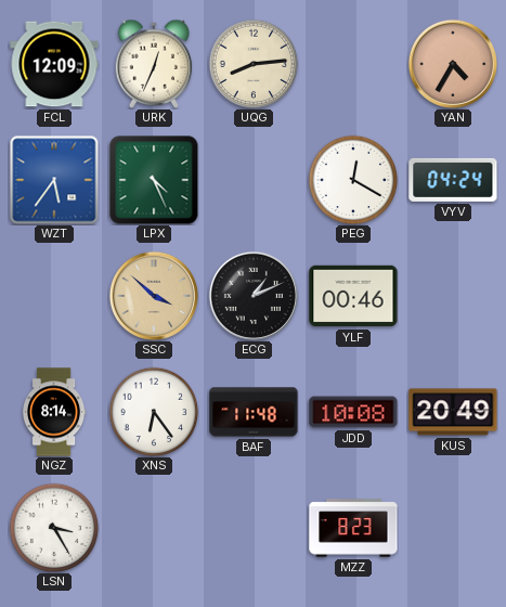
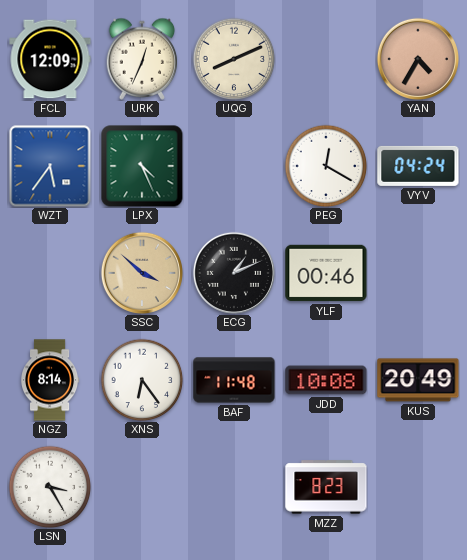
UQG: 8:14 -> 8:11
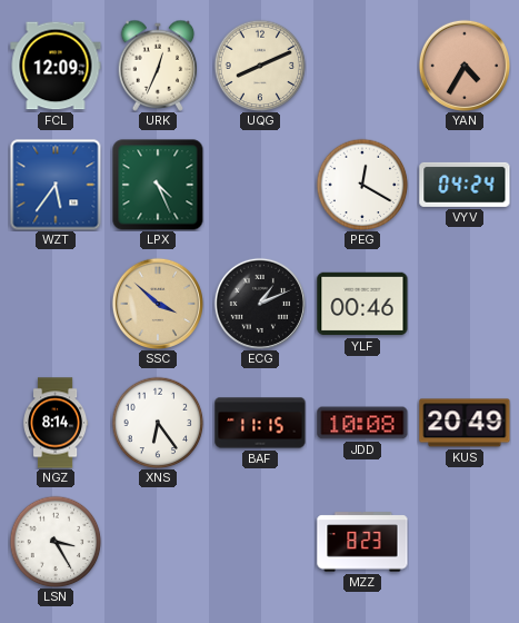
BAF: 11:48 -> 11:15
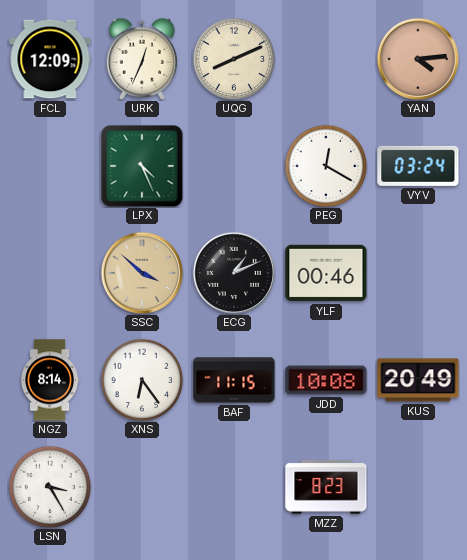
YAN: 4:35 -> 4:14
WZT: 5:36 -> none
VYV: 04:24 -> 03:24
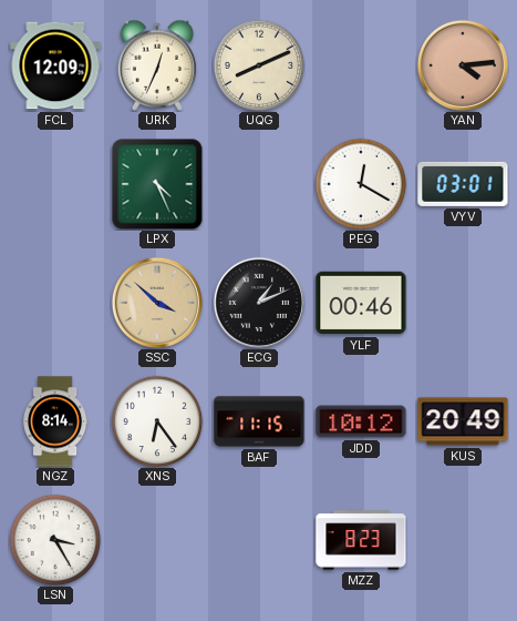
VYV: 03:24 -> 03:01
JDD: 10:08 -> 10:12
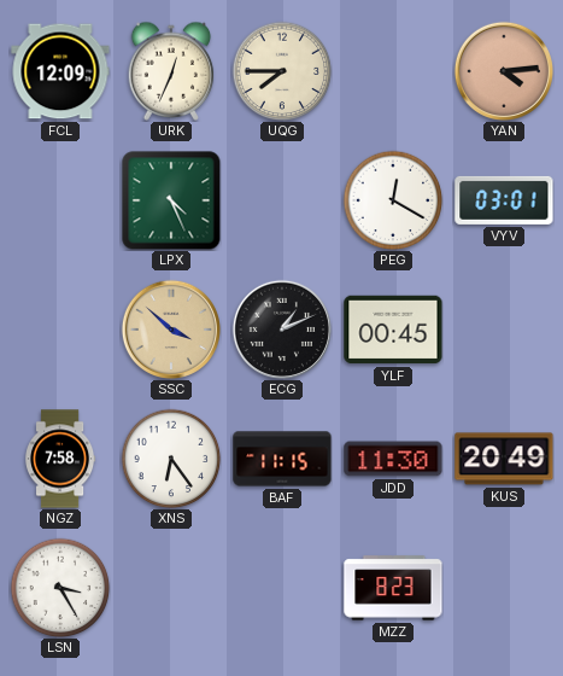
UQG: 8:11 -> 7:45
YLF: 00:46 -> 00:45
NGZ: 8:14 -> 7:58
JDD: 10:12 -> 11:30
